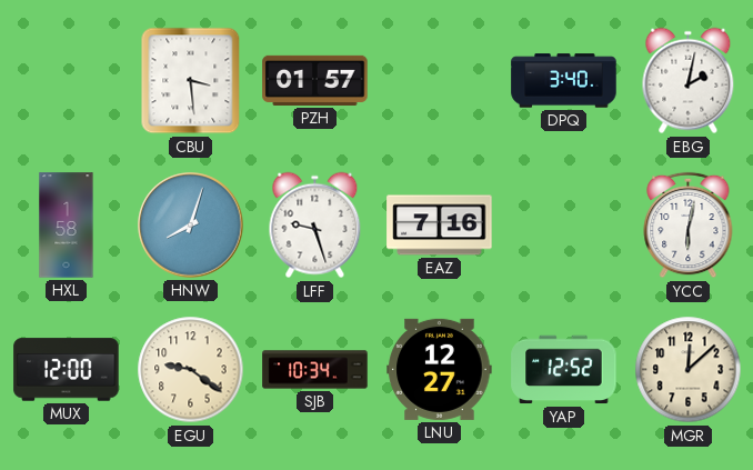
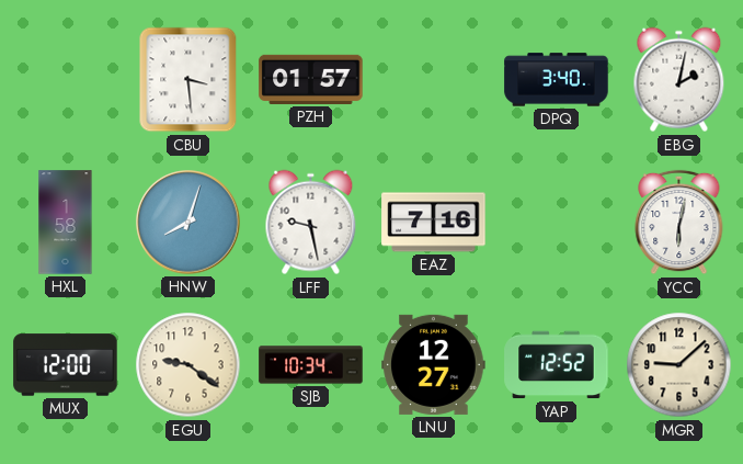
LFF: 9:27 -> 9:28
MGR: 12:08 -> 9:08
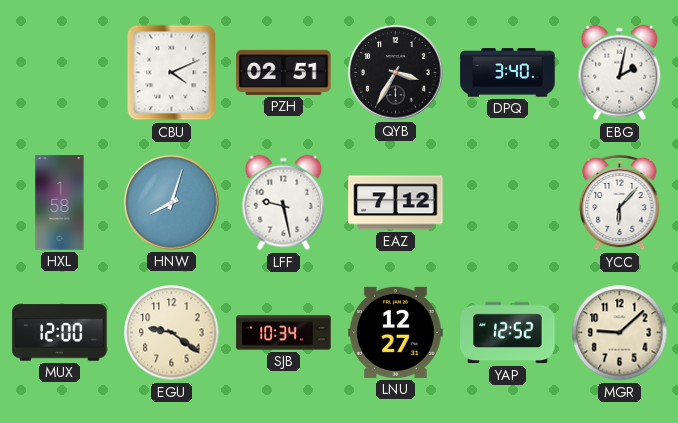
CBU: 3:29 -> 4:11
PZH: 01:57 -> 02:51
QYB: none -> 3:35
EAZ: 7:16 -> 7:12
YCC: 6:02 -> 6:07
